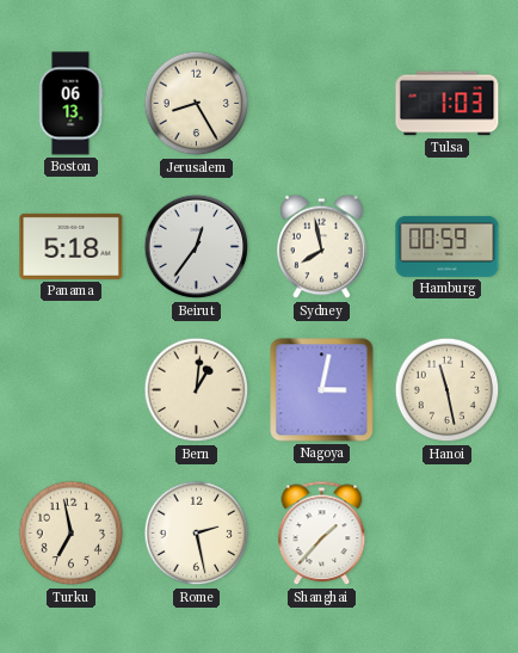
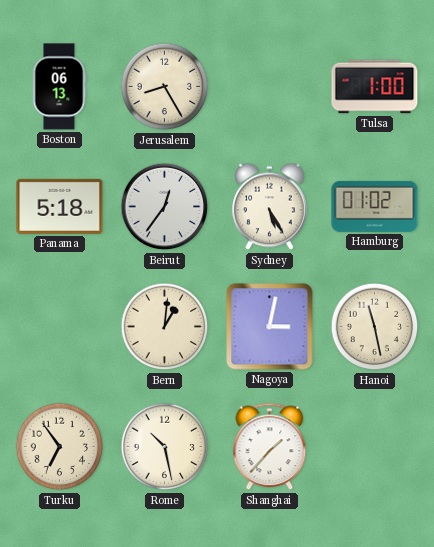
Tulsa: 1:03 -> 1:00
Sydney: 7:58 -> 5:25
Hamburg: 00:59 -> 01:02
Turku: 6:58 -> 6:54
Rome: 2:28 -> 10:28
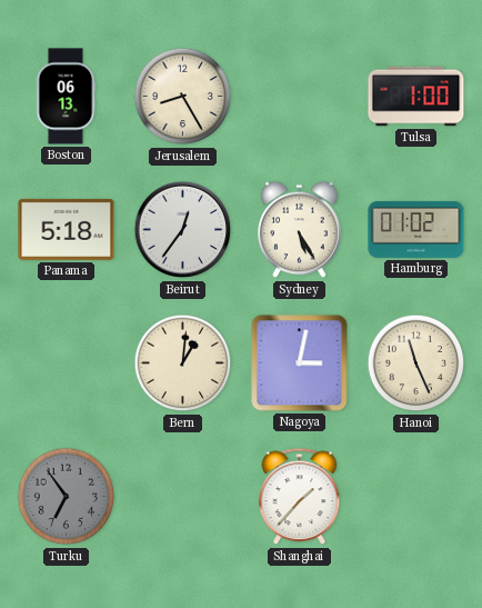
Hanoi: 11:28 -> 11:26
Turku dial: cream -> grey
Rome: 10:28 -> none
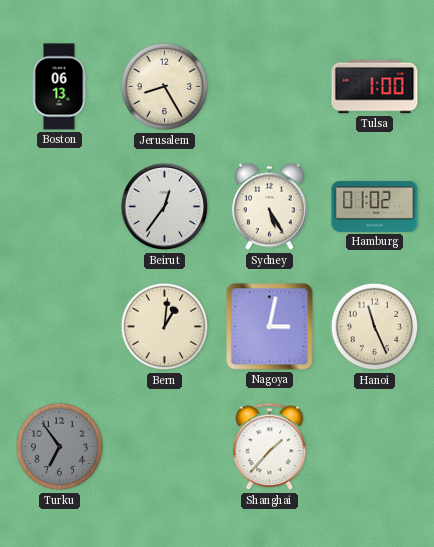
Panama: 5:18 -> none
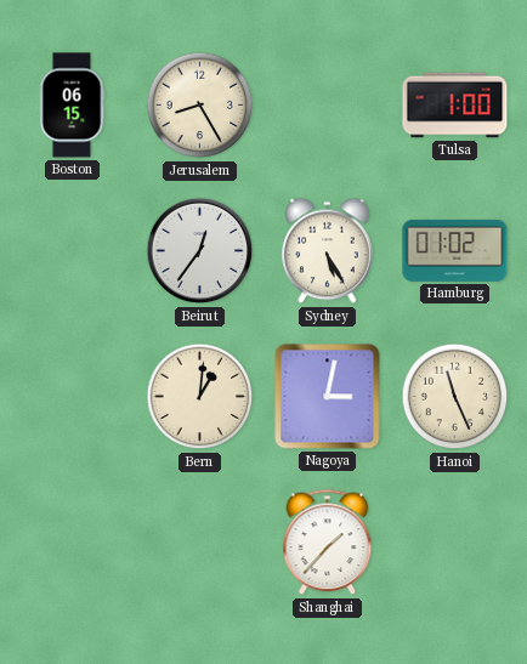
Boston: 06:13 -> 06:15
Turku: 6:54 -> none
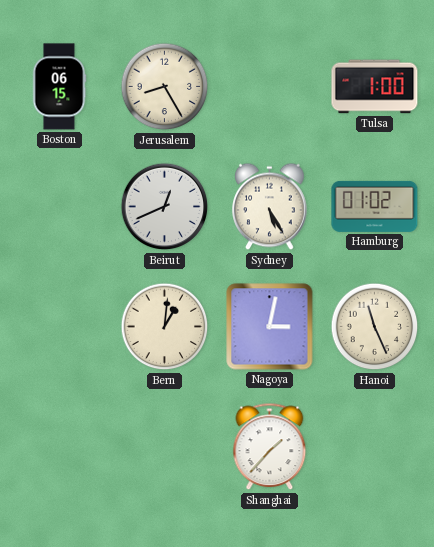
Beirut: 12:36 -> 12:41
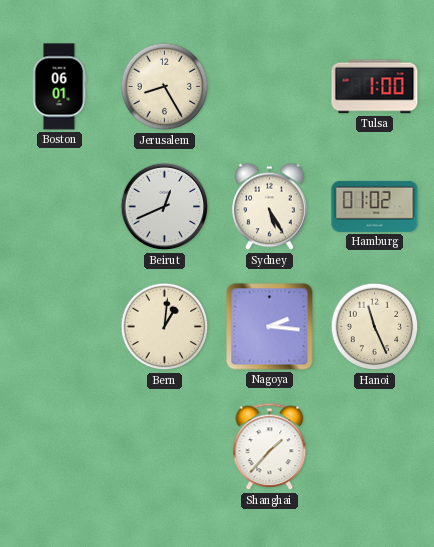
Boston: 06:15 -> 06:01
Nagoya: 3:02 -> 2:16
